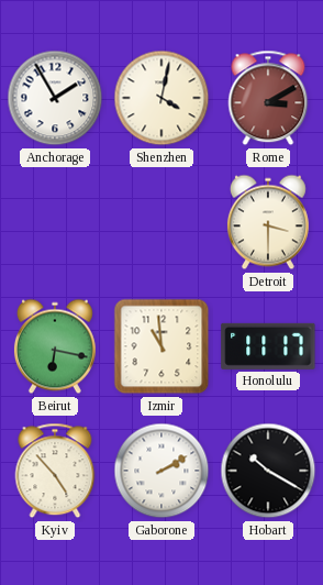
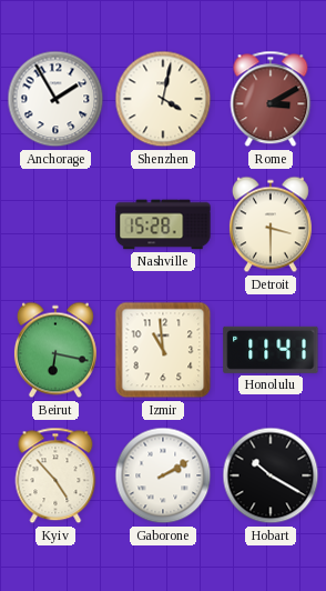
Nashville: none -> 15:28
Honolulu: 11:17 -> 11:41
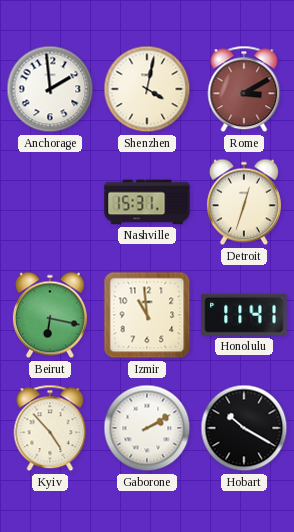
Anchorage: 1:55 -> 1:59
Nashville: 15:28 -> 15:31
Detroit: 3:30 -> 12:33
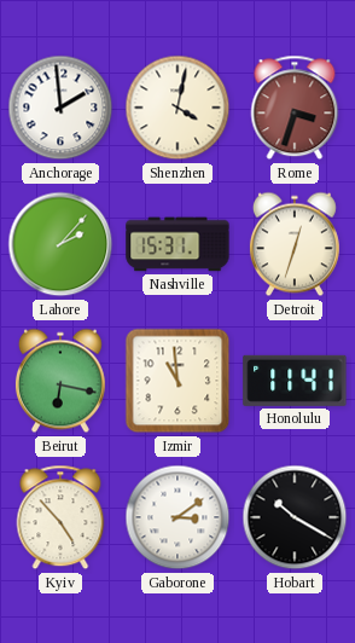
Rome: 3:10 -> 3:33
Lahore: none -> 2:07
Gaborone: 2:10 -> 3:09
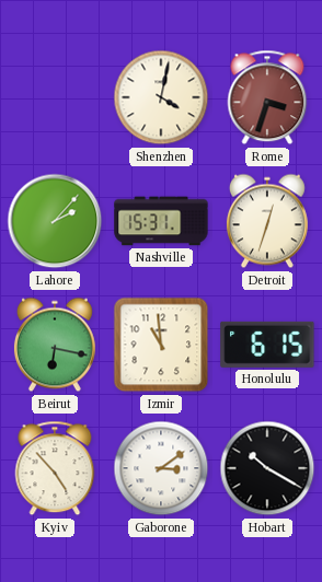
Anchorage: 1:59 -> none
Honolulu: 11:41 -> 6:15
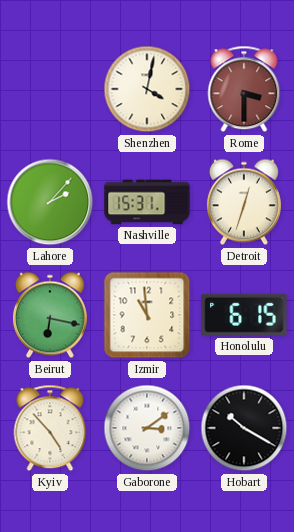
Rome: 3:33 -> 3:30
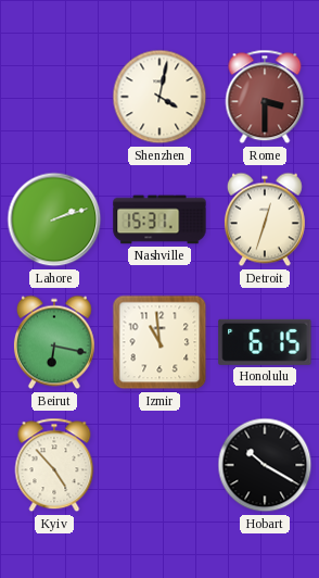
Lahore: 2:07 -> 2:12
Gaborone: 3:09 -> none
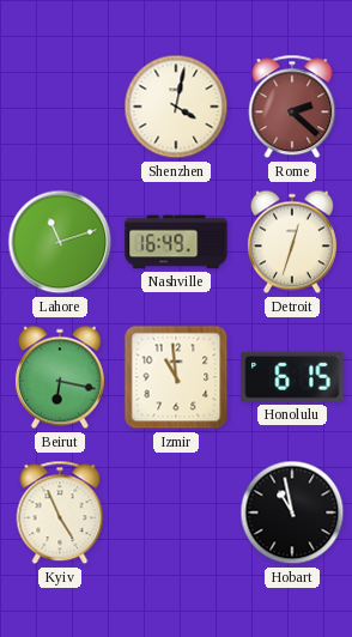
Rome: 3:30 -> 2:22
Lahore: 2:12 -> 11:12
Nashville: 15:31 -> 16:49
Kyiv: 4:53 -> 4:56
Hobart: 10:20 -> 10:58
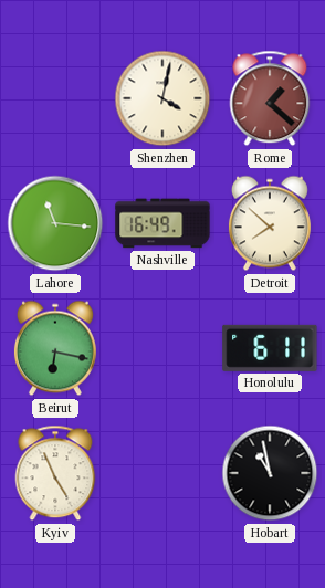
Rome: 2:22 -> 1:22
Lahore: 11:12 -> 11:16
Detroit: 12:33 -> 7:52
Izmir: 10:59 -> none
Honolulu: 6:15 -> 6:11
